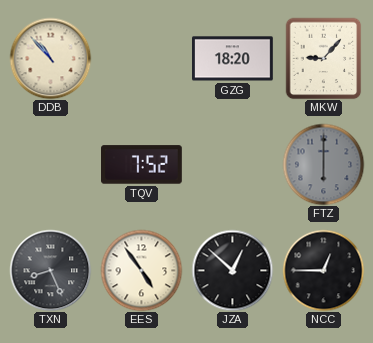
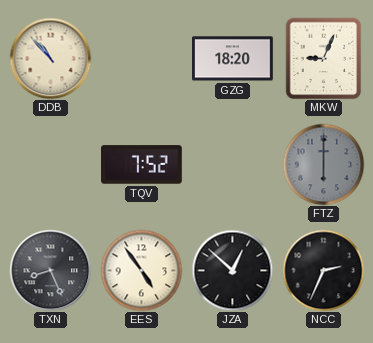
MKW: 9:07 -> 9:04
NCC: 12:45 -> 2:34
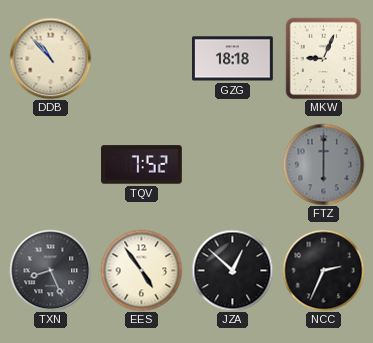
GZG: 18:20 -> 18:18
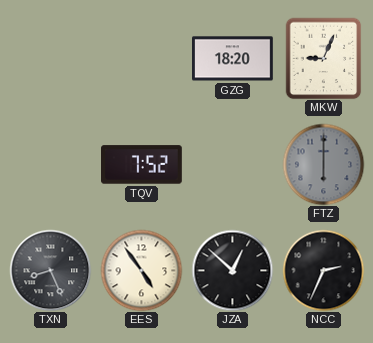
DDB: 10:53 -> none
GZG: 18:18 -> 18:20
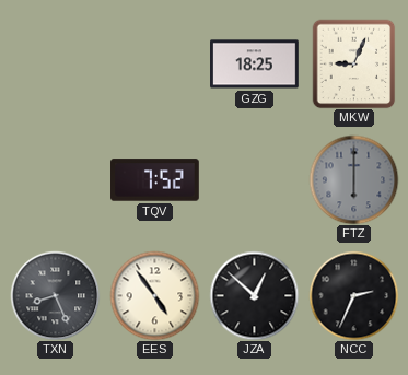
GZG: 18:20 -> 18:25
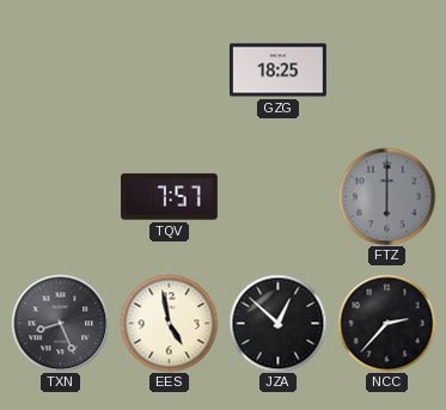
MKW: 9:04 -> none
TQV: 7:52 -> 7:57
EES: 4:54 -> 4:58
NCC: 2:34 -> 2:37
